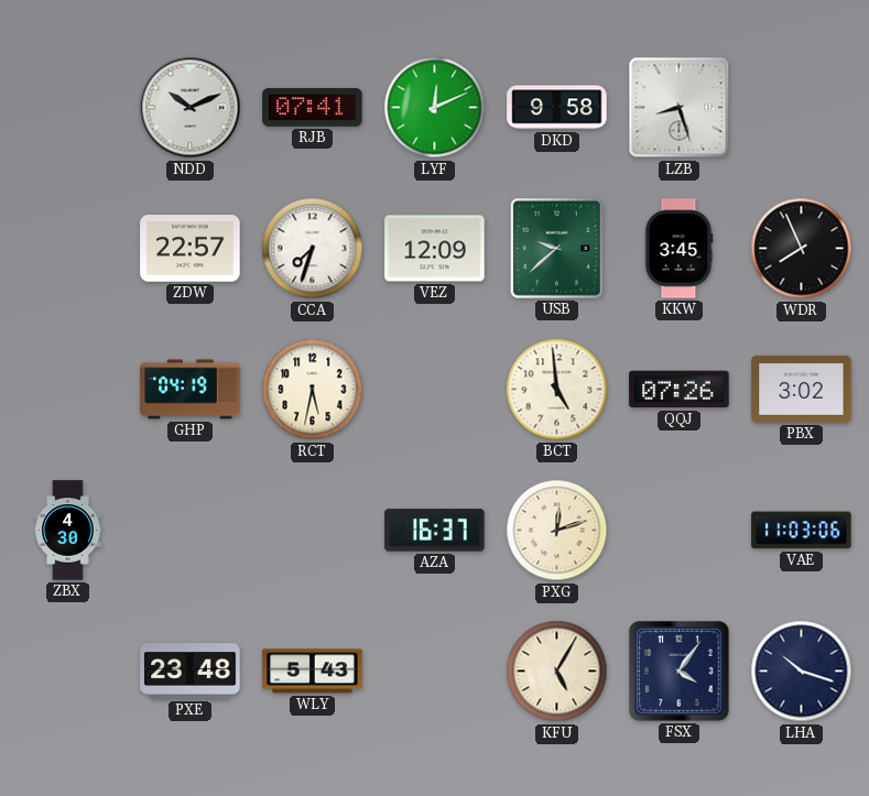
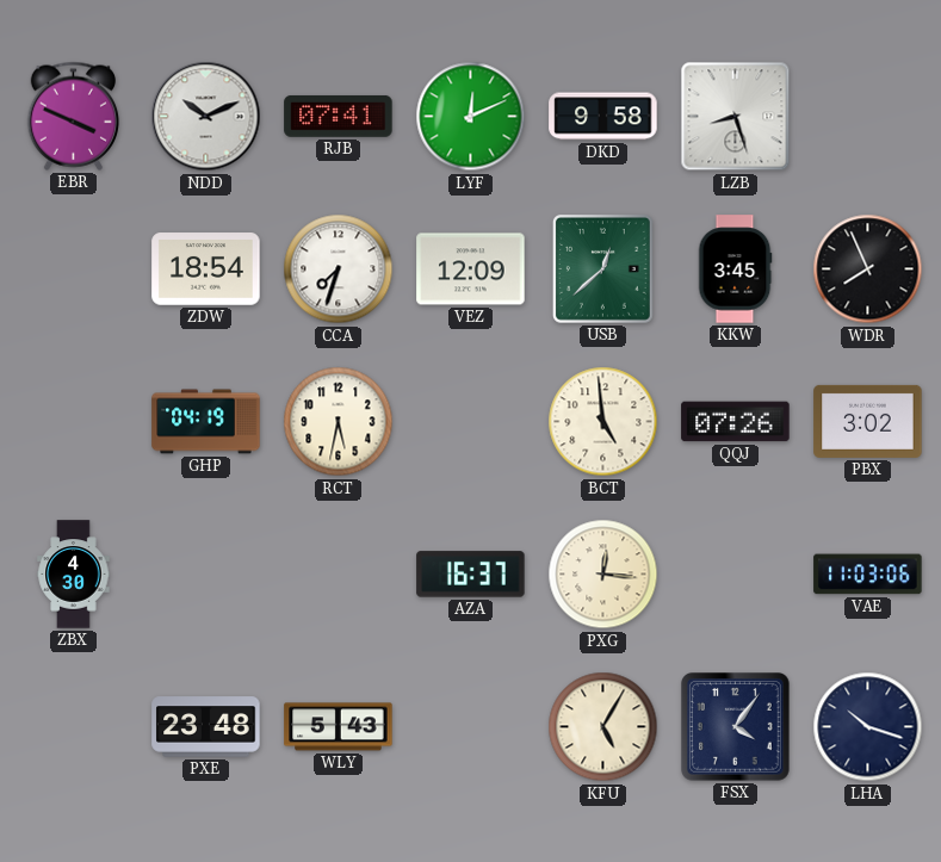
EBR: none -> 3:49
ZDW: 22:57 -> 18:54
USB: 9:38 -> 12:38
PXG: 12:12 -> 12:16
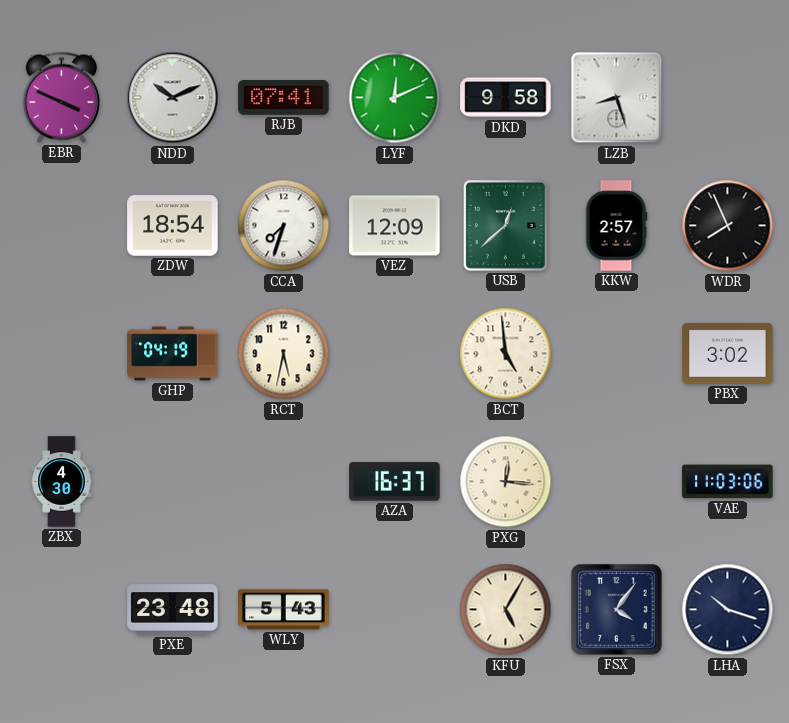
KKW: 3:45 -> 2:57
QQJ: 07:26 -> none
